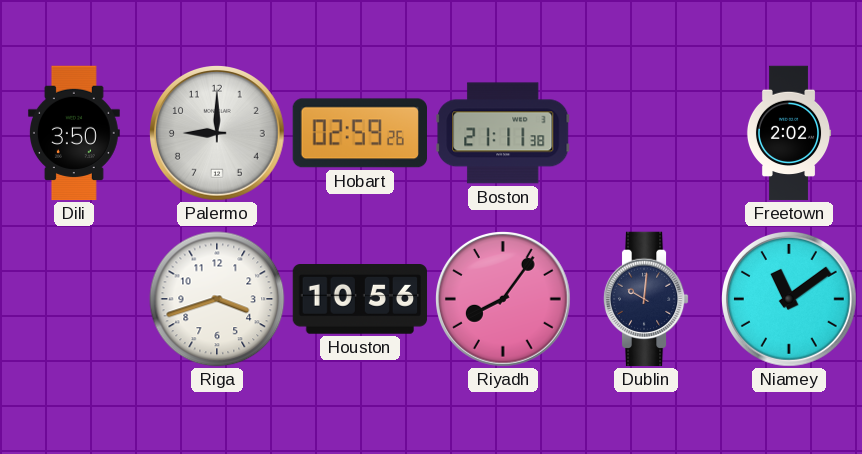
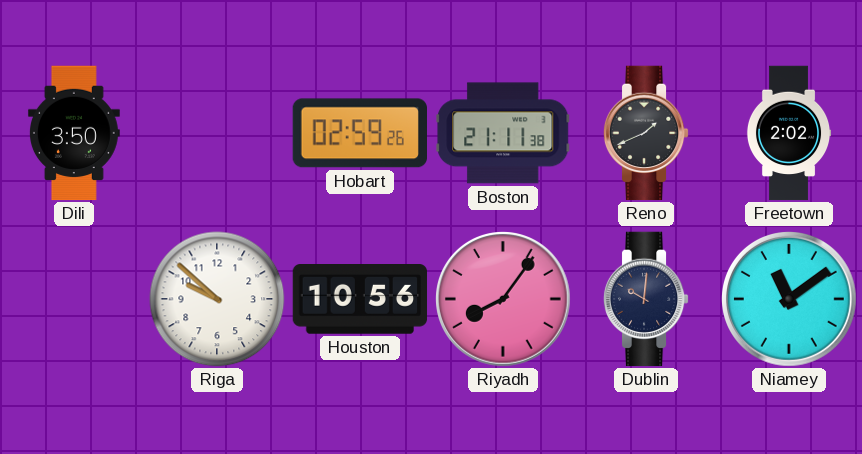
Palermo: 9:00 -> none
Reno: none -> 1:41
Riga: 3:42 -> 9:52
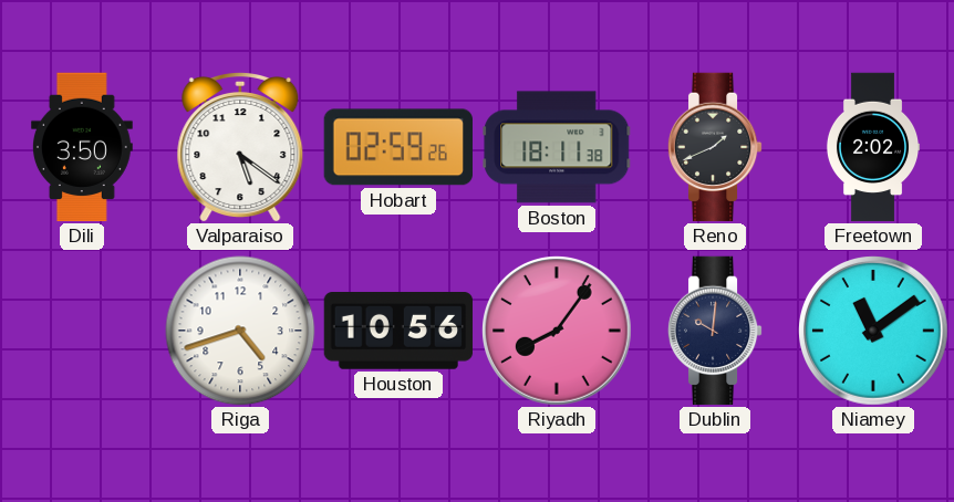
Valparaiso: none -> 5:21
Boston: 21:11 -> 18:11
Riga: 9:52 -> 4:42
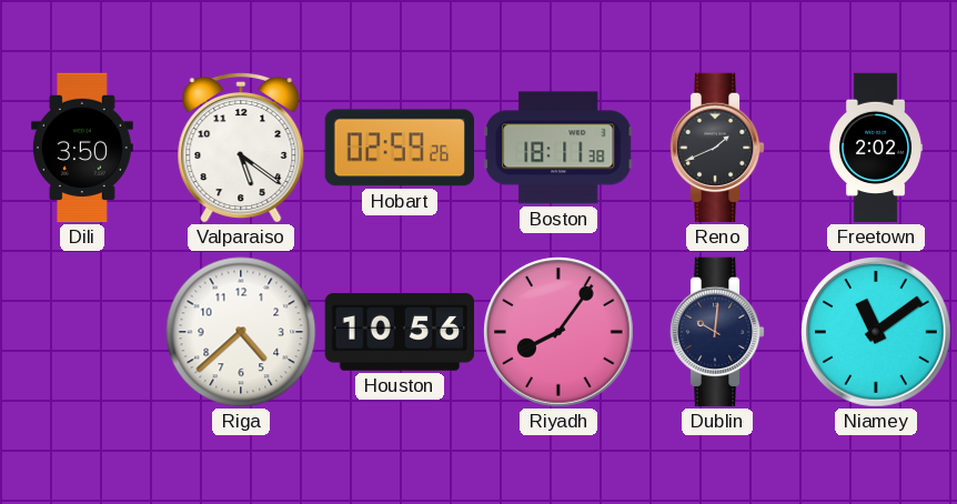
Riga: 4:42 -> 4:38
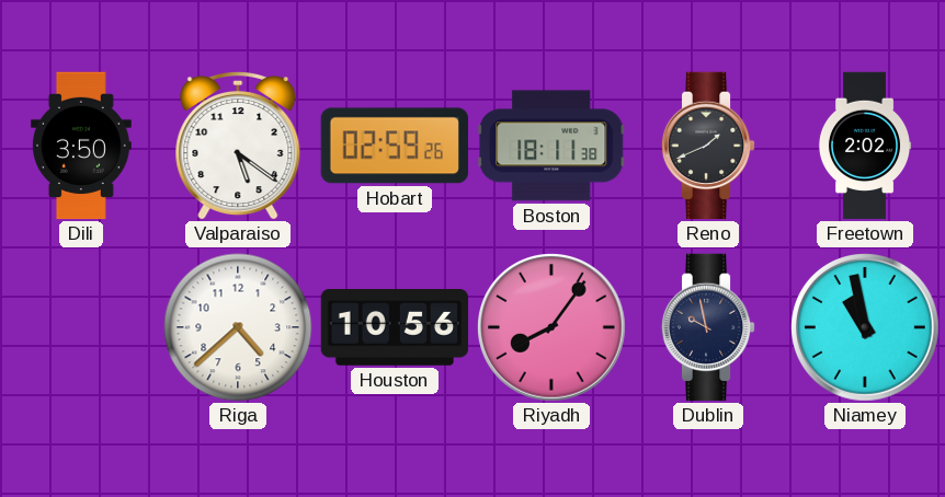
Dublin: 10:01 -> 9:58
Niamey: 11:09 -> 10:58
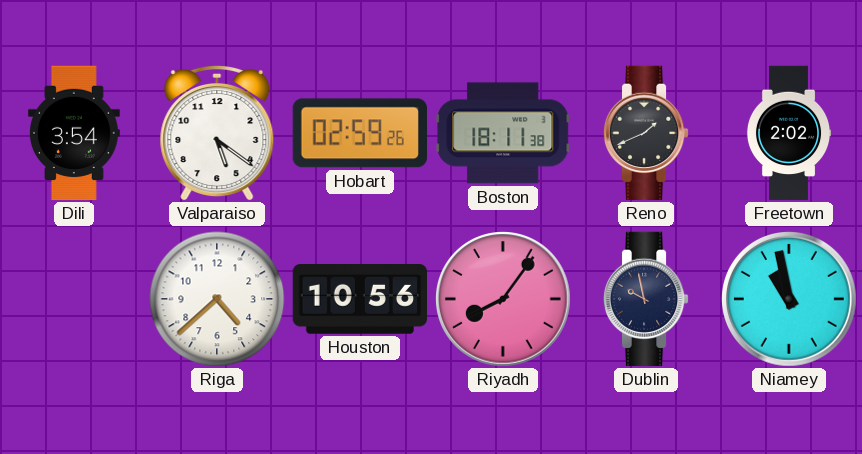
Dili: 3:50 -> 3:54
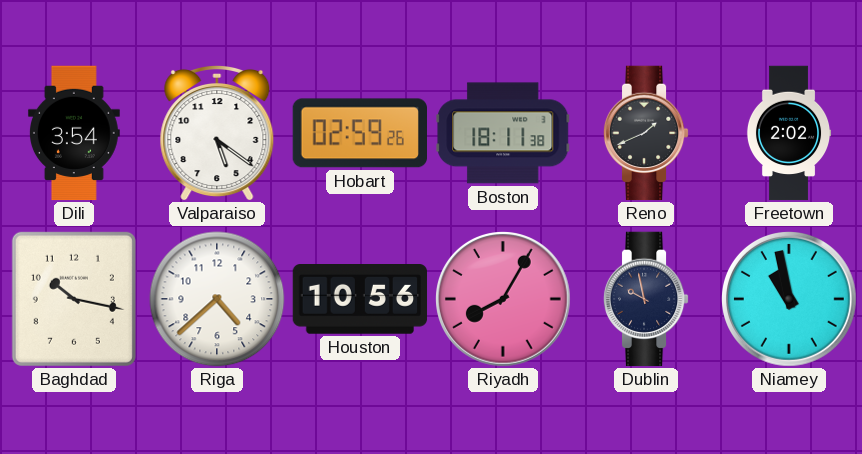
Baghdad: none -> 10:17
Riyadh: 8:06 -> 8:05
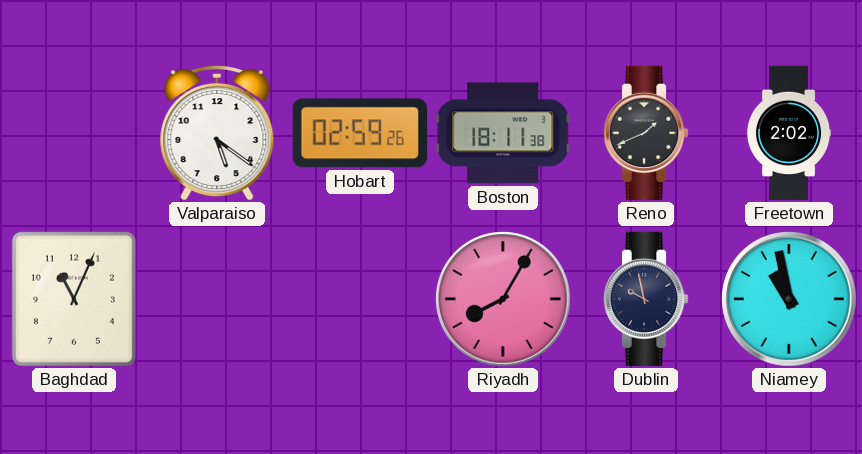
Dili: 3:54 -> none
Baghdad: 10:17 -> 11:04
Riga: 4:38 -> none
Houston: 10:56 -> none
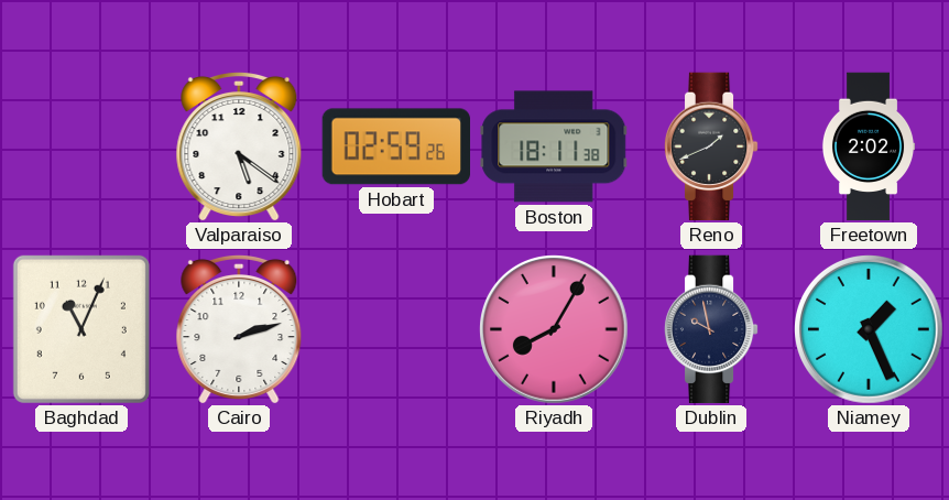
Cairo: none -> 2:12
Niamey: 10:58 -> 1:26
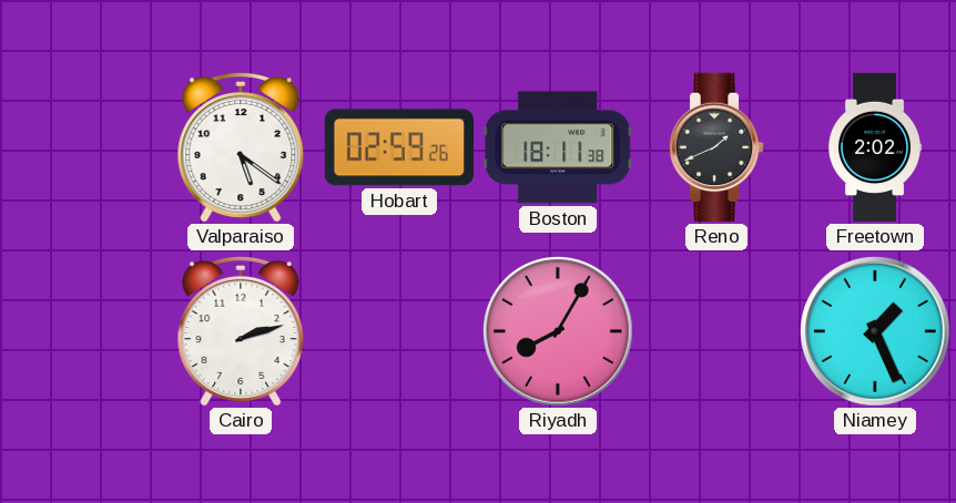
Baghdad: 11:04 -> none
Dublin: 9:58 -> none
